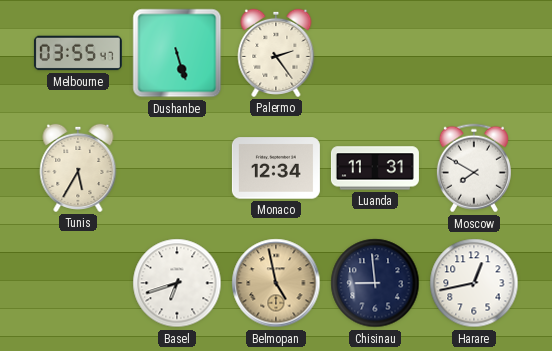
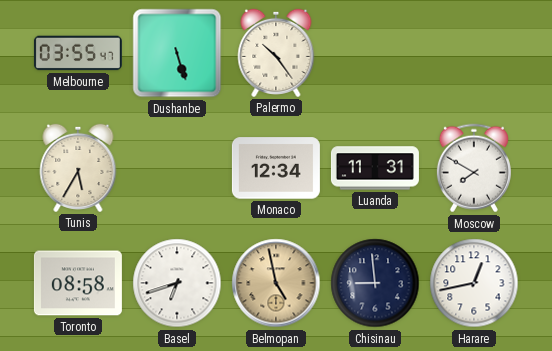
Palermo: 2:24 -> 10:24
Toronto: none -> 08:58
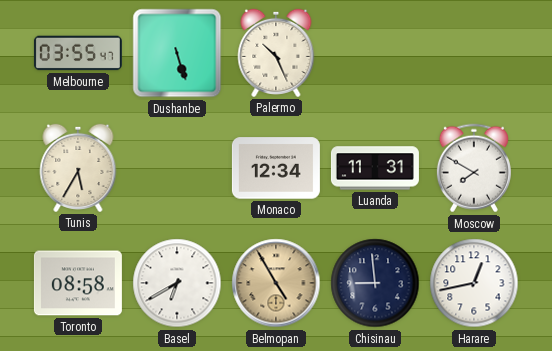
Palermo: 10:24 -> 10:26
Basel: 6:42 -> 6:40
Belmopan: 4:58 -> 4:55
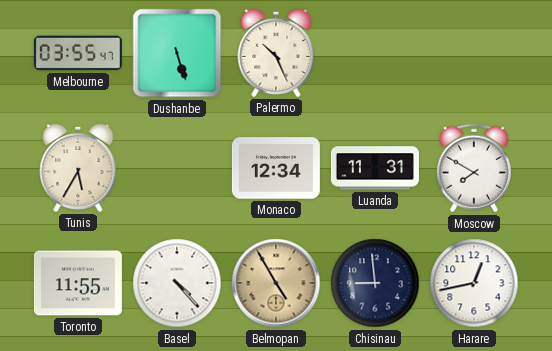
Toronto: 08:58 -> 11:55
Basel: 6:40 -> 4:23
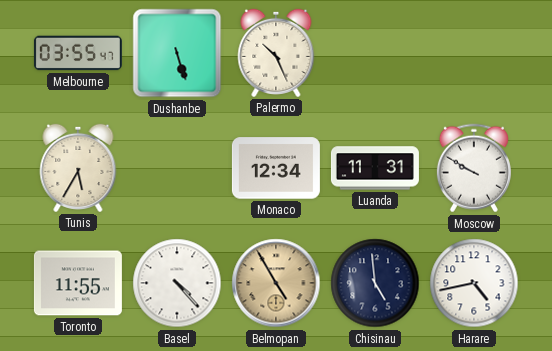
Moscow: 7:50 -> 9:50
Chisinau: 8:59 -> 4:59
Harare: 12:43 -> 4:43
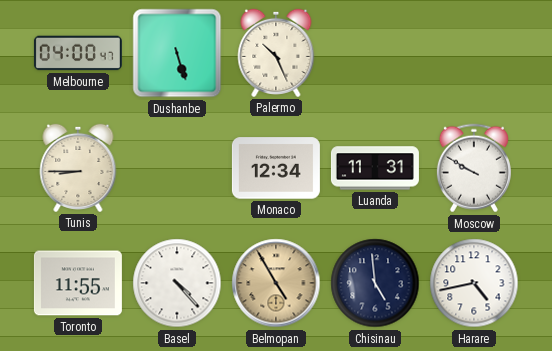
Melbourne: 03:55 -> 04:00
Tunis: 5:35 -> 8:45
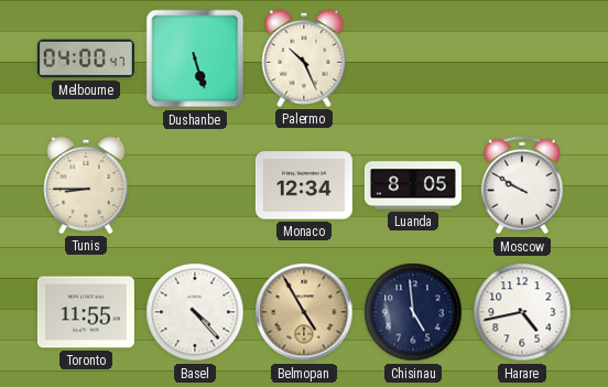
Luanda: 11:31 -> 8:05
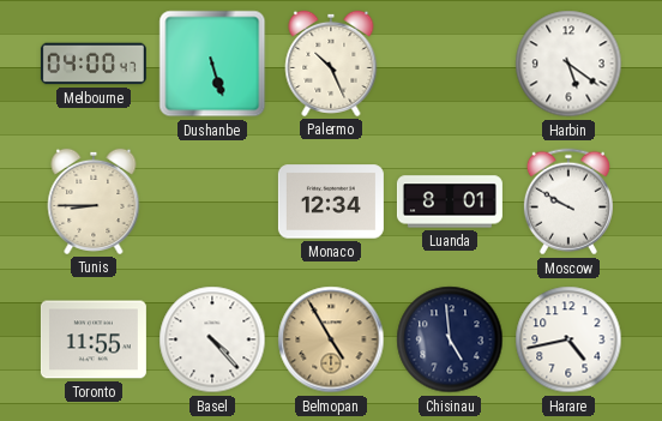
Harbin: none -> 5:21
Luanda: 8:05 -> 8:01
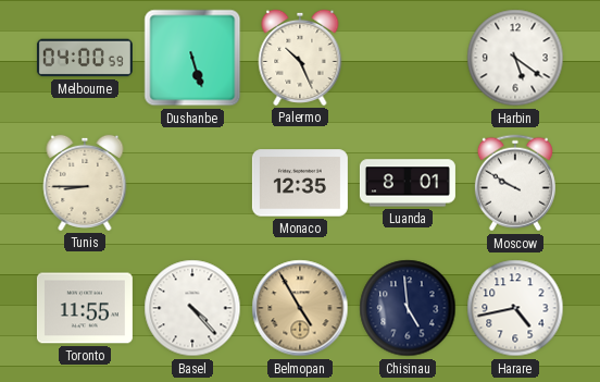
Melbourne: 04:00:47 -> 04:00:59
Monaco: 12:34 -> 12:35
